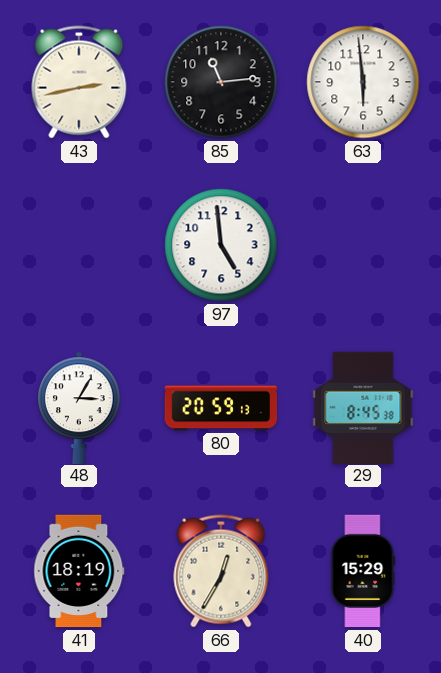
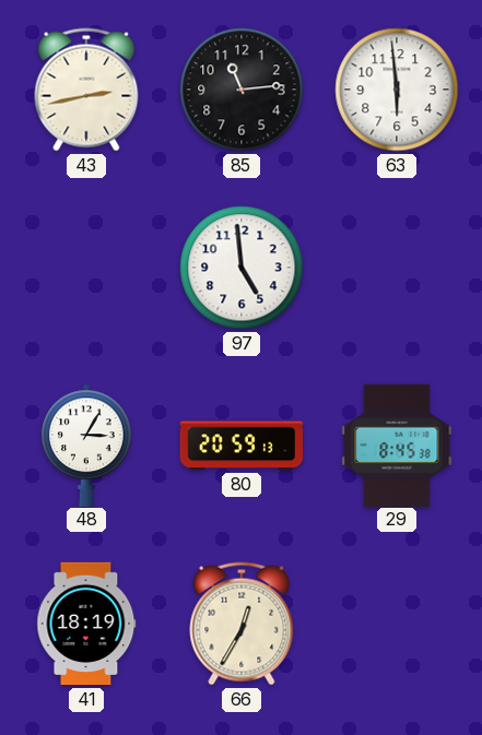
40: 15:29 -> none
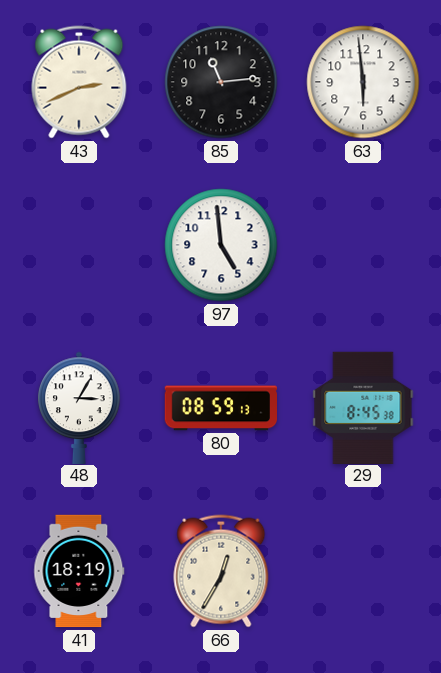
43: 2:43 -> 2:41
80: 20:59 -> 08:59
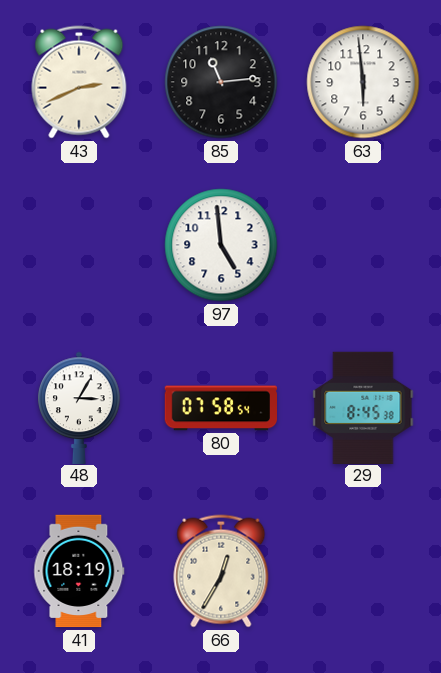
80: 08:59 -> 07:58
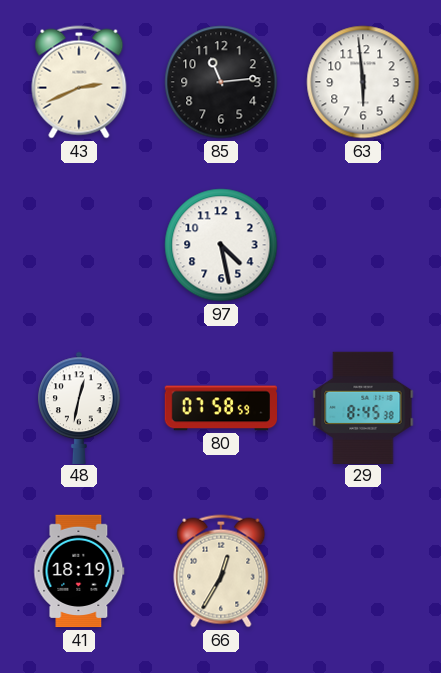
97: 4:59 -> 4:28
48: 3:05 -> 12:32
80: 07:58:54 -> 07:58:59
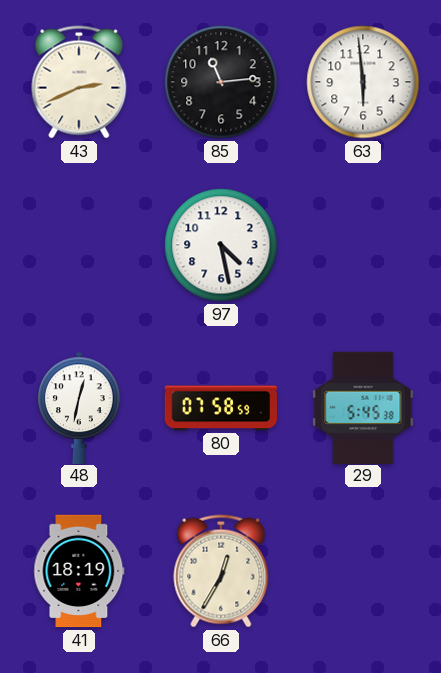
29: 8:45 -> 5:45
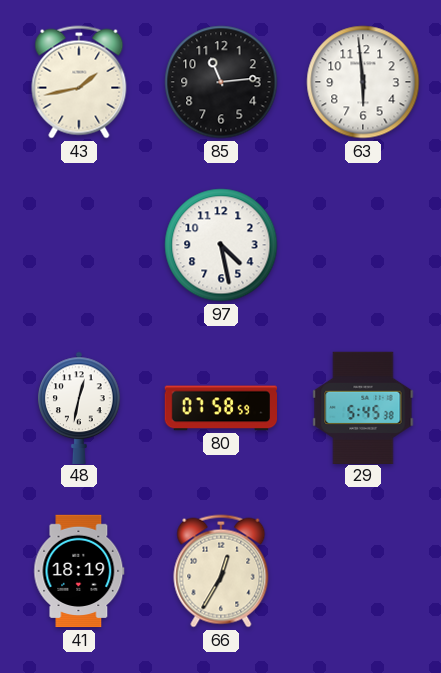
43: 2:41 -> 1:43
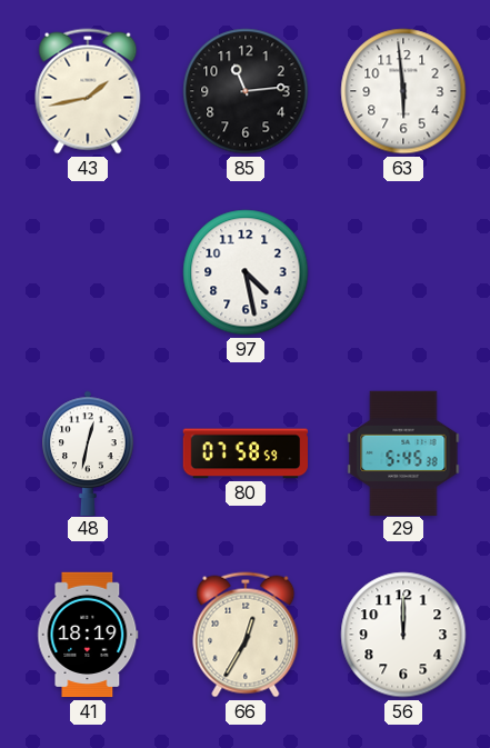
56: none -> 12:00
